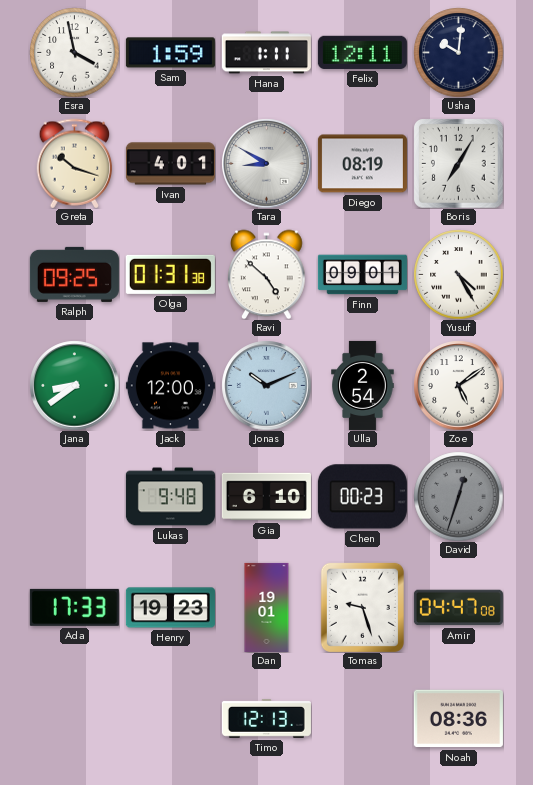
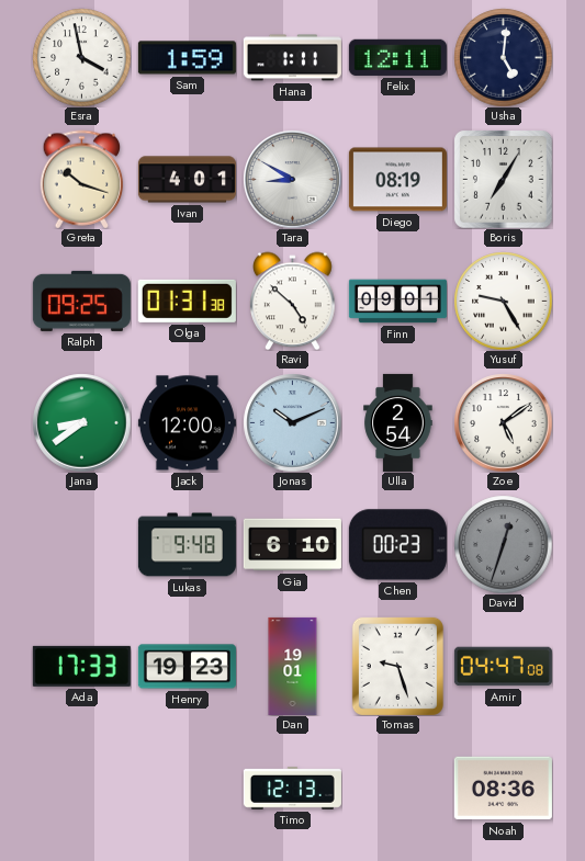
Usha: 10:01 -> 5:01
Yusuf: 4:25 -> 9:25
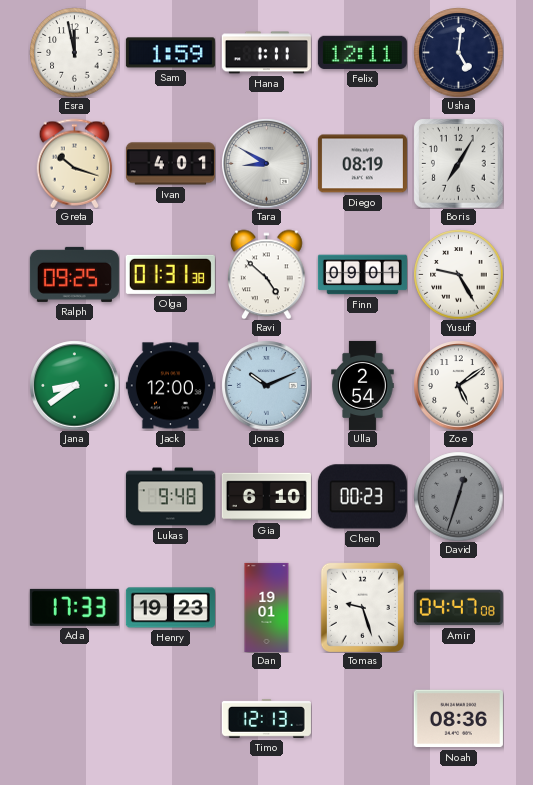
Esra: 3:58 -> 11:58
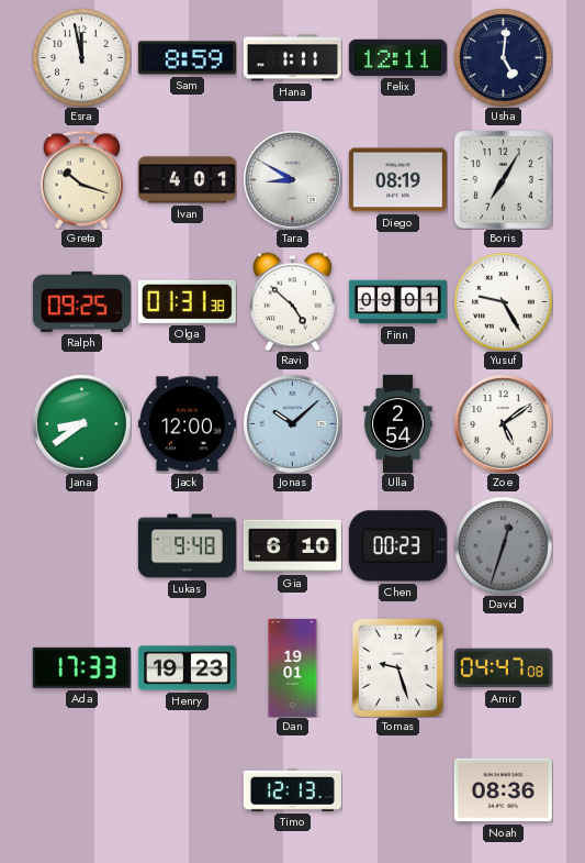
Sam: 1:59 -> 8:59
Jonas: 10:11 -> 10:08
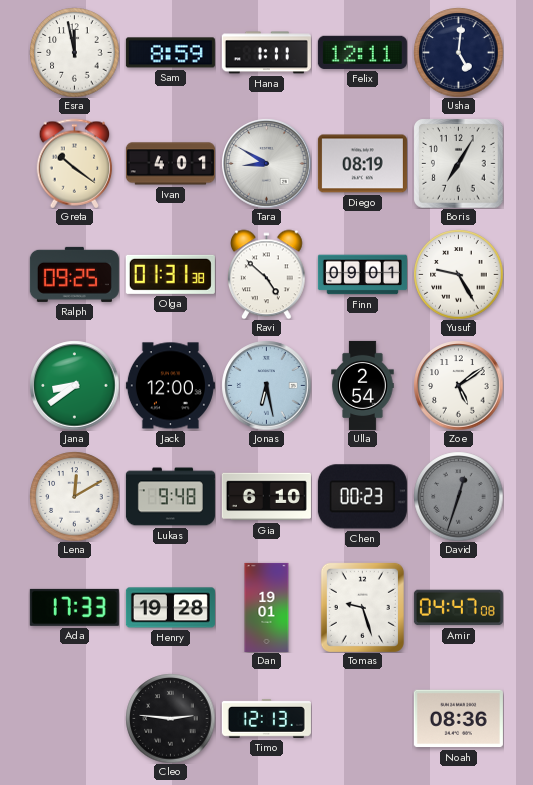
Greta: 10:18 -> 10:21
Jonas: 10:08 -> 6:28
Lena: none -> 12:10
Henry: 19:23 -> 19:28
Cleo: none -> 2:46
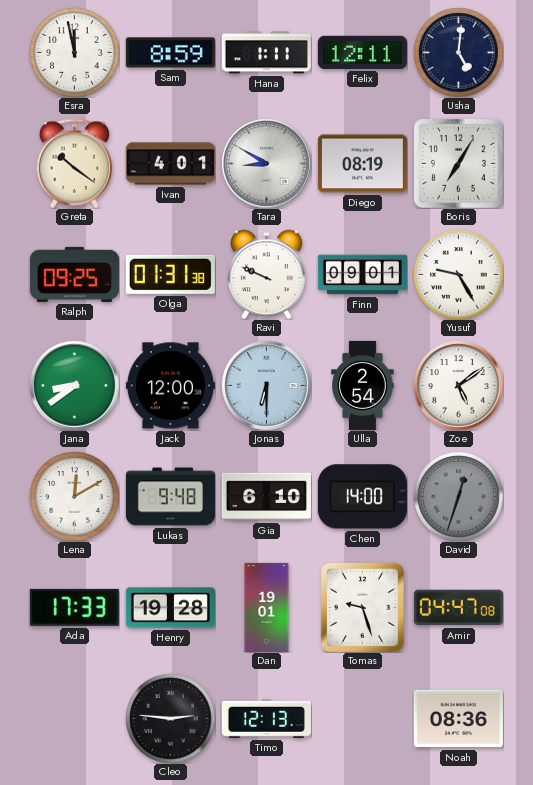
Ravi: 4:52 -> 9:49
Jonas: 6:28 -> 6:30
Chen: 00:23 -> 14:00
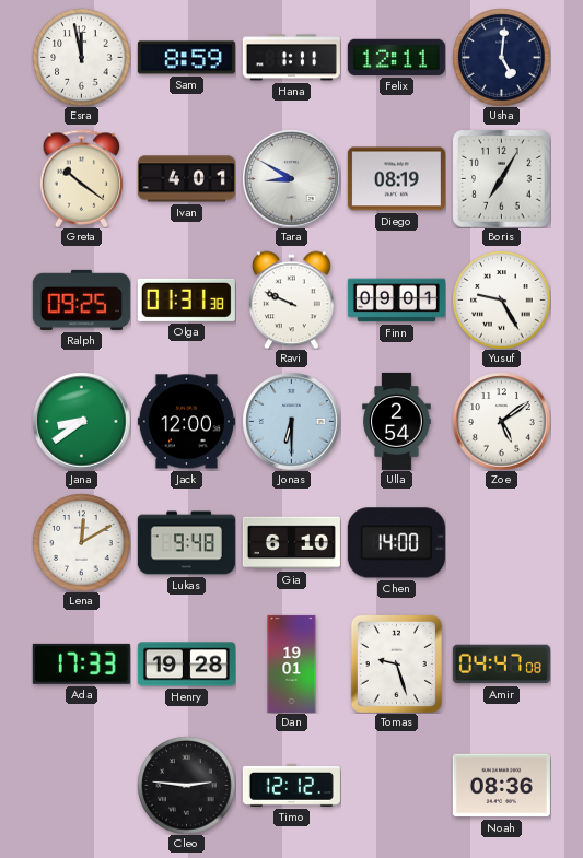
David: 12:33 -> none
Timo: 12:13 -> 12:12
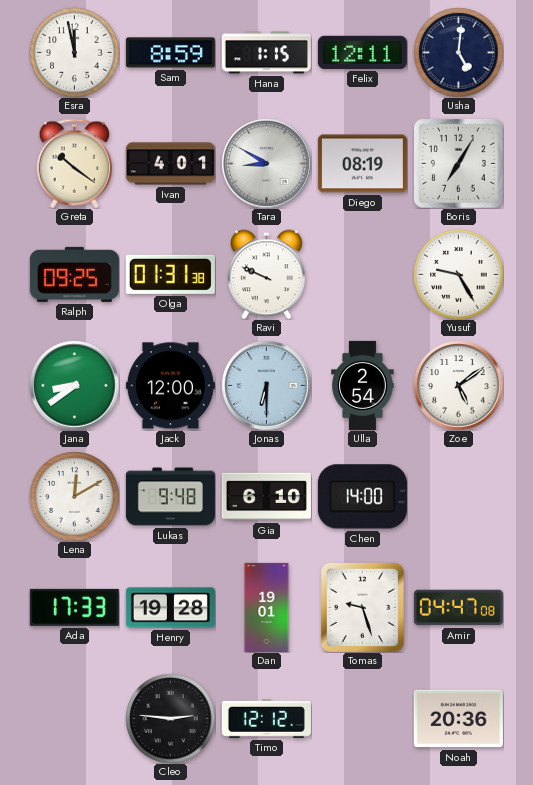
Hana: 1:11 -> 1:15
Finn: 09:01 -> none
Noah: 08:36 -> 20:36
